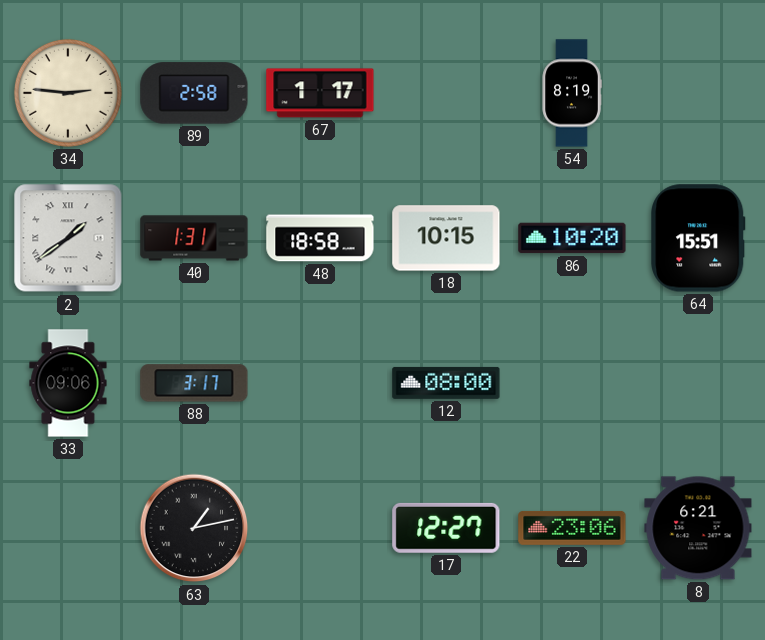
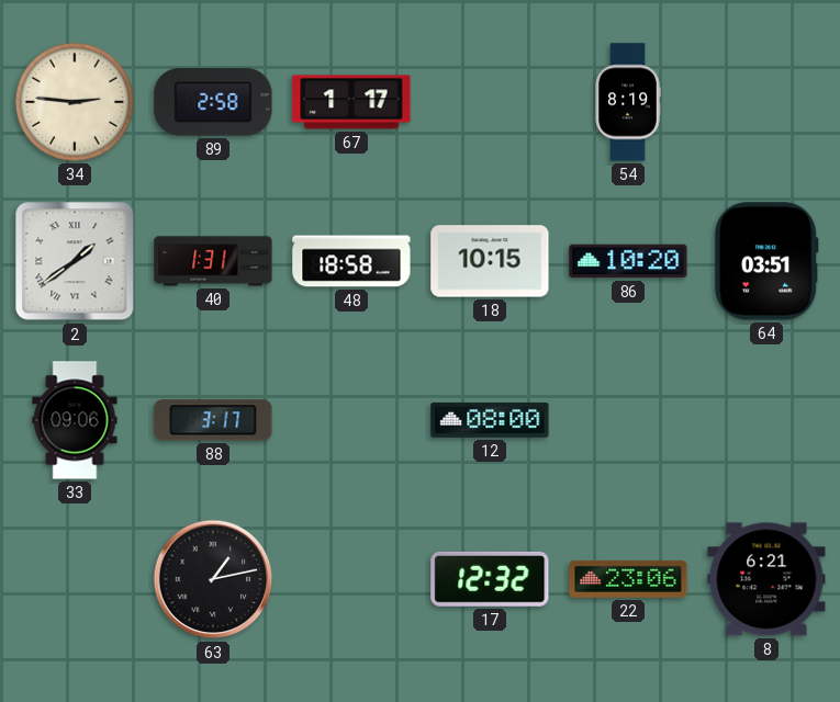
64: 15:51 -> 03:51
17: 12:27 -> 12:32
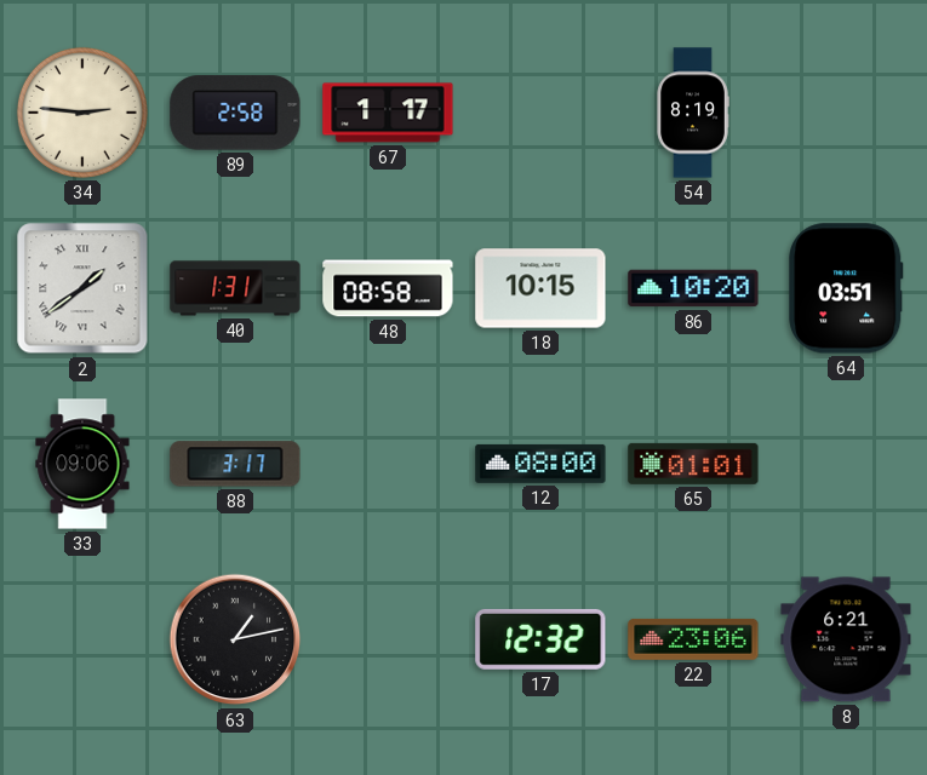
48: 18:58 -> 08:58
65: none -> 01:01
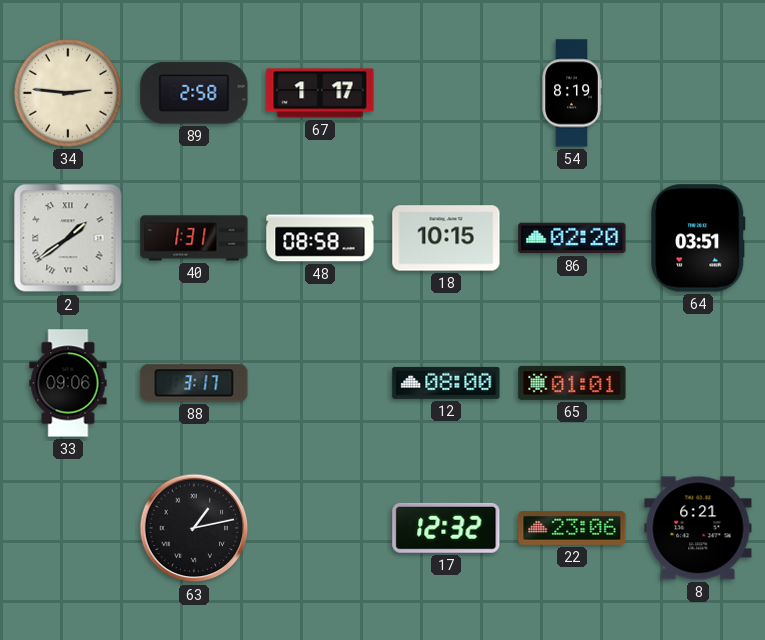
86: 10:20 -> 02:20
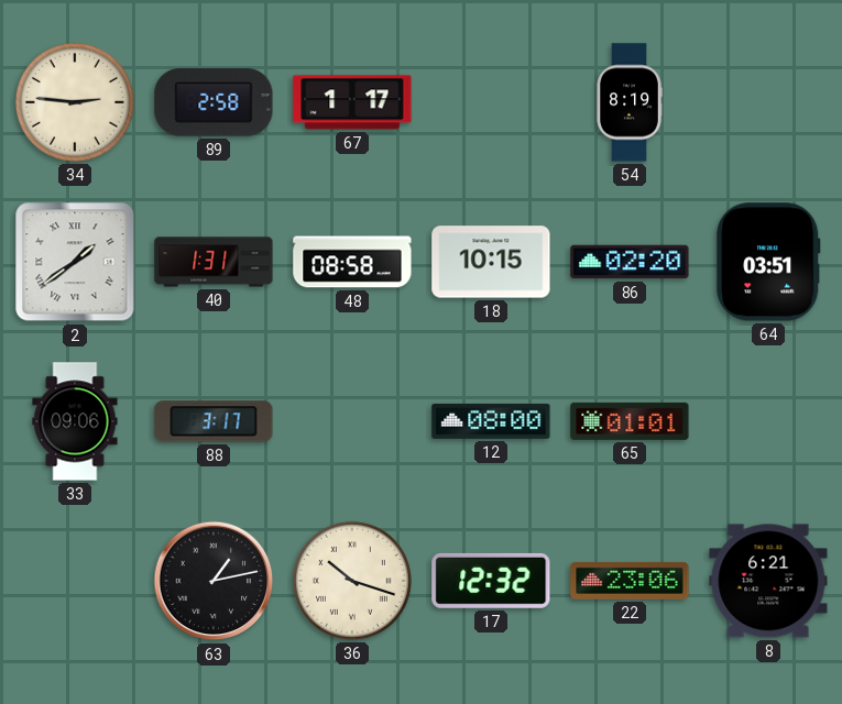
36: none -> 10:18
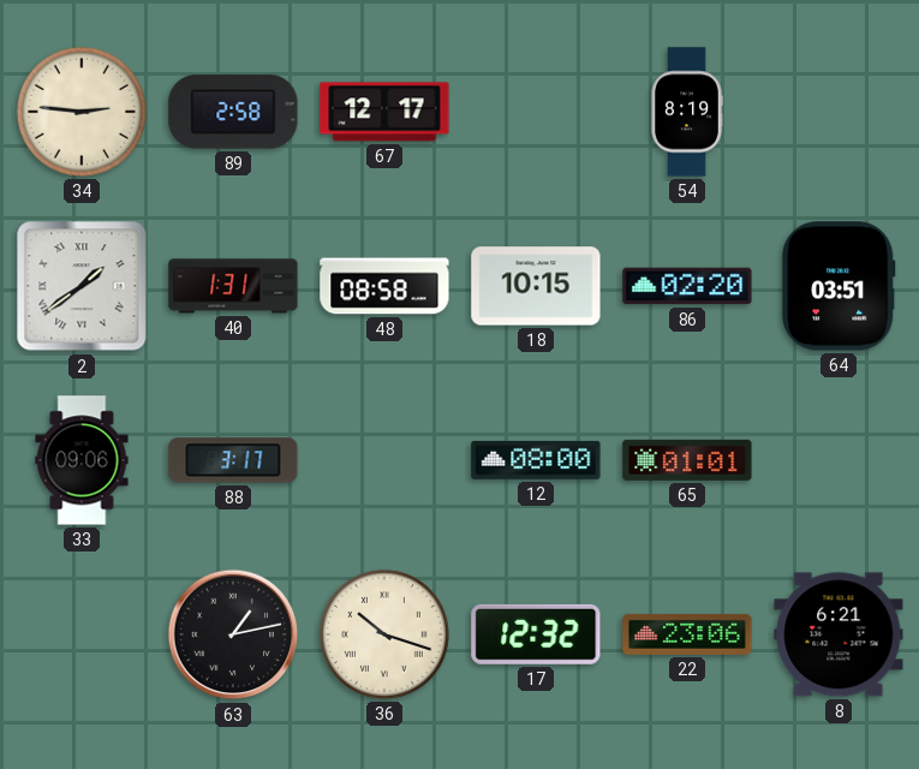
67: 1:17 -> 12:17
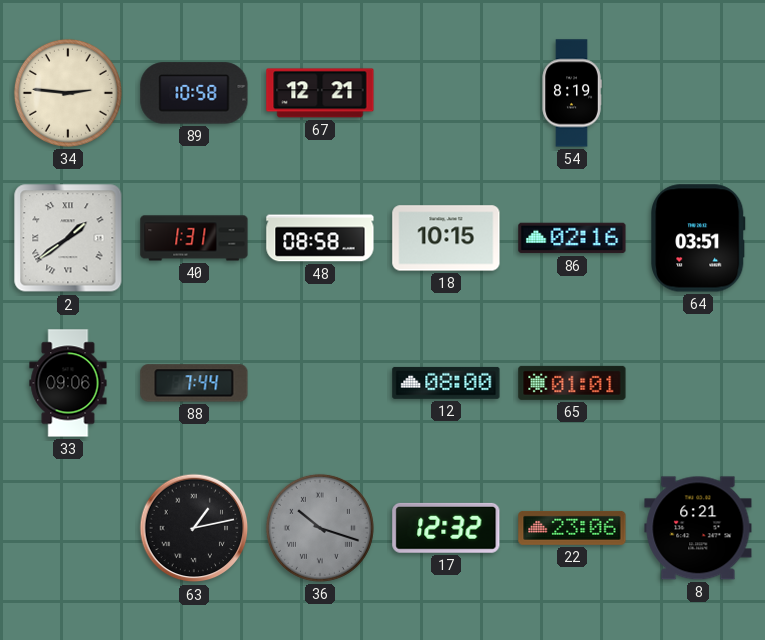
89: 2:58 -> 10:58
67: 12:17 -> 12:21
86: 02:20 -> 02:16
88: 3:17 -> 7:44
36 dial: cream -> grey
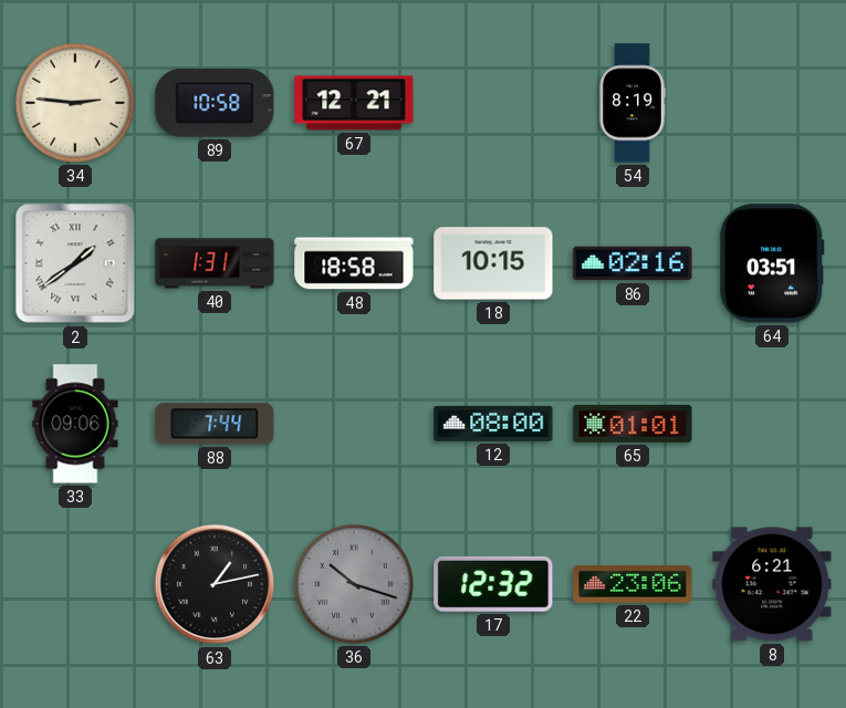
48: 08:58 -> 18:58
